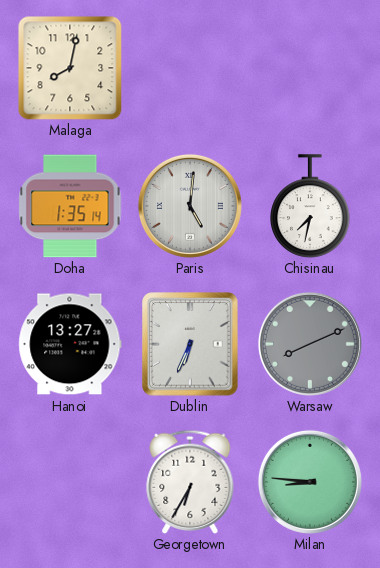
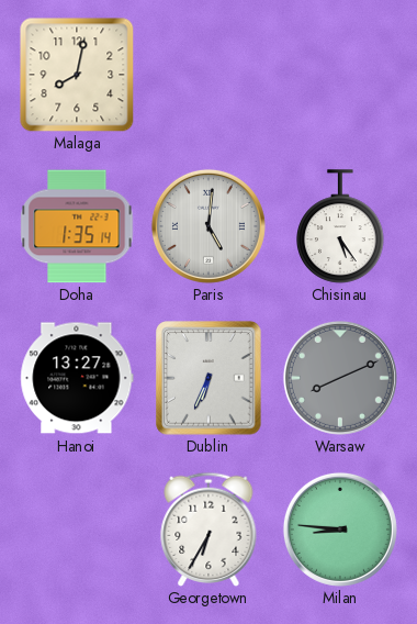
Chisinau: 7:32 -> 5:24
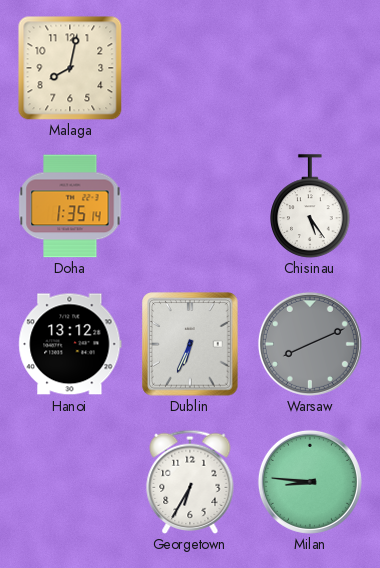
Paris: 5:01 -> none
Hanoi: 13:27 -> 13:12
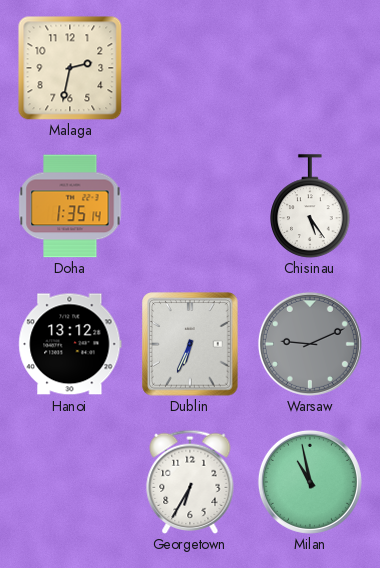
Malaga: 8:02 -> 2:32
Warsaw: 8:11 -> 9:11
Milan: 8:46 -> 10:58
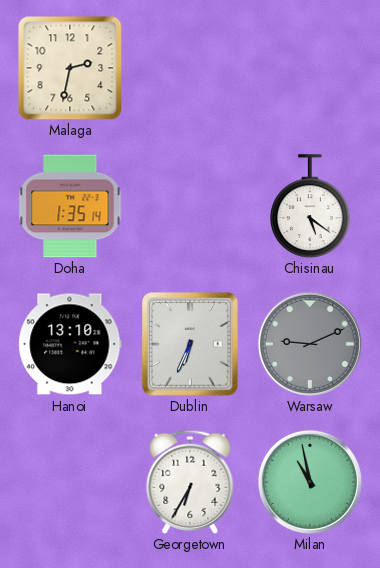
Chisinau: 5:24 -> 5:21
Hanoi: 13:12 -> 13:10
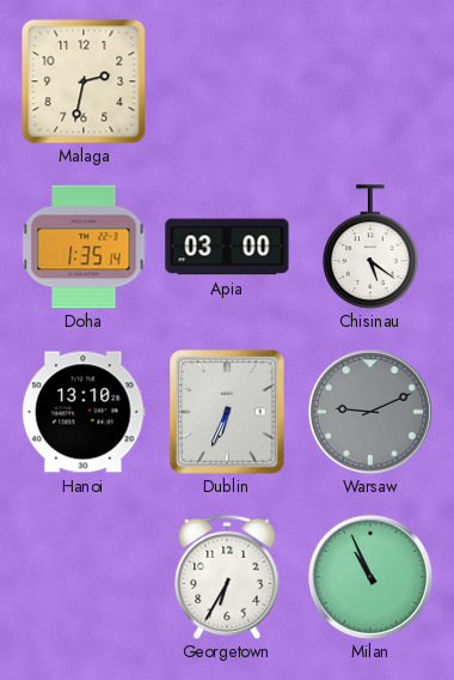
Apia: none -> 03:00
Milan: 10:58 -> 10:56
